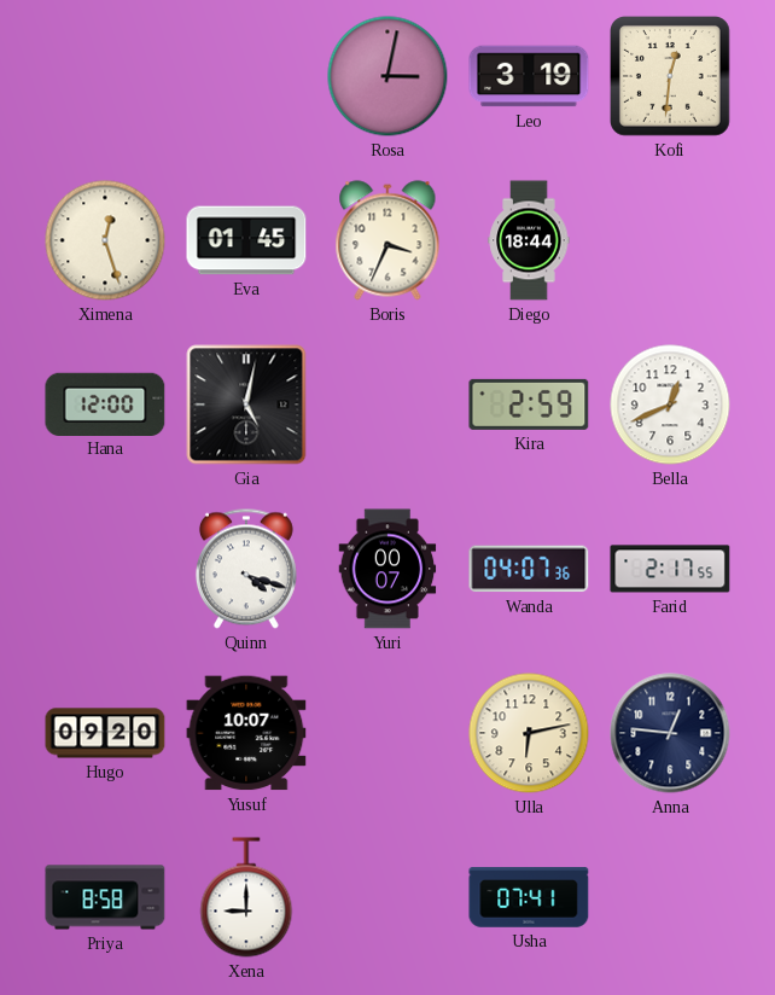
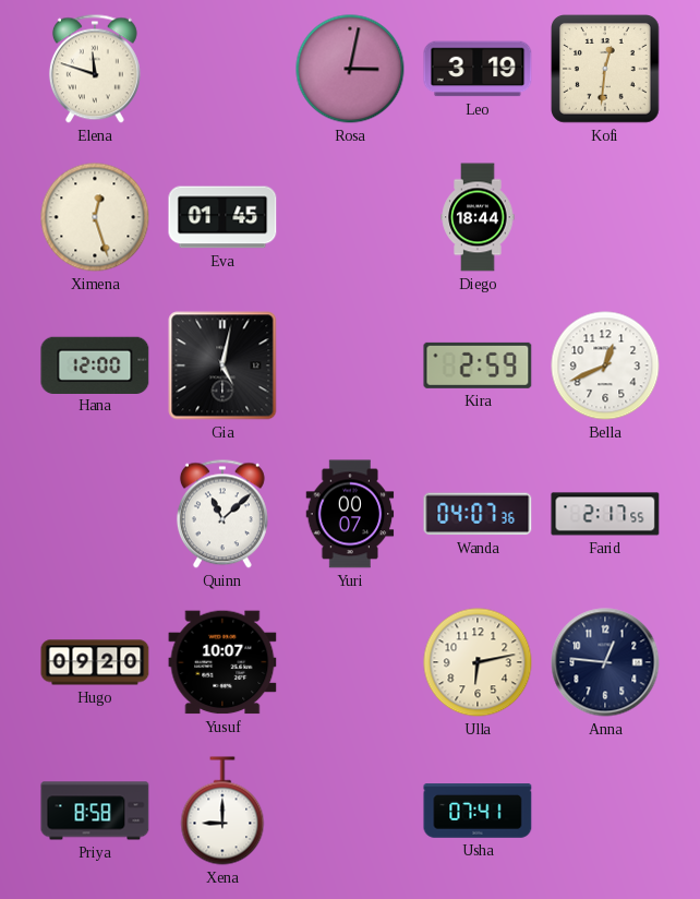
Elena: none -> 11:48
Boris: 3:34 -> none
Quinn: 4:18 -> 11:08
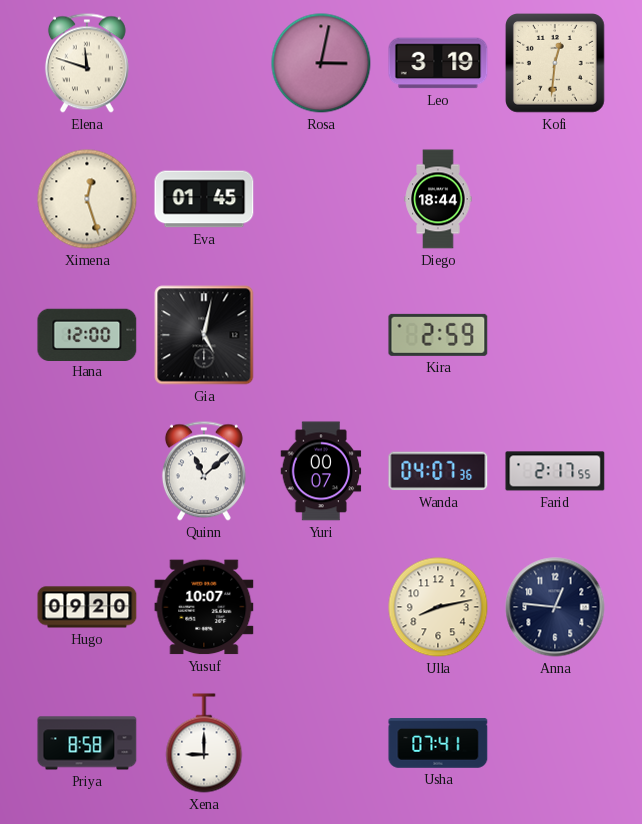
Bella: 12:41 -> none
Ulla: 6:13 -> 8:13
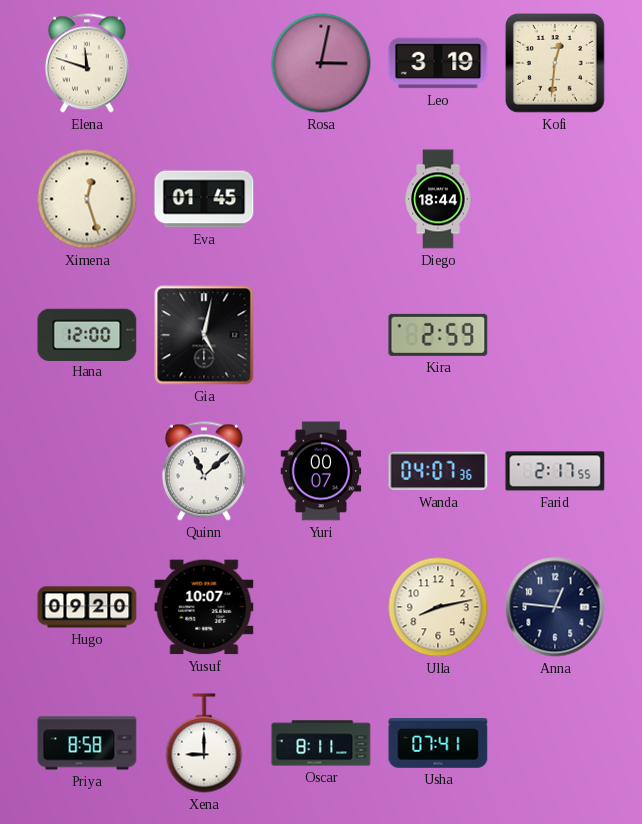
Oscar: none -> 8:11
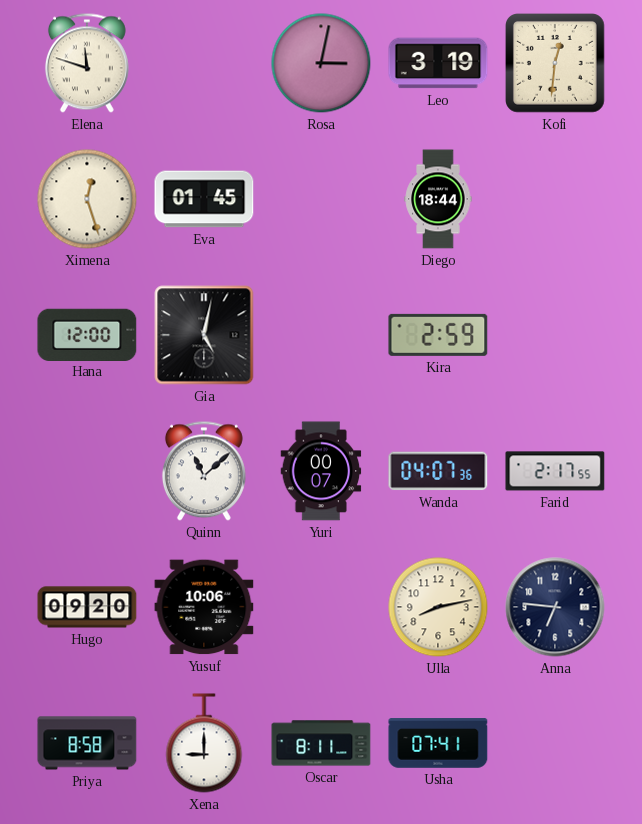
Yusuf: 10:07 -> 10:06
Anna: 12:46 -> 6:46
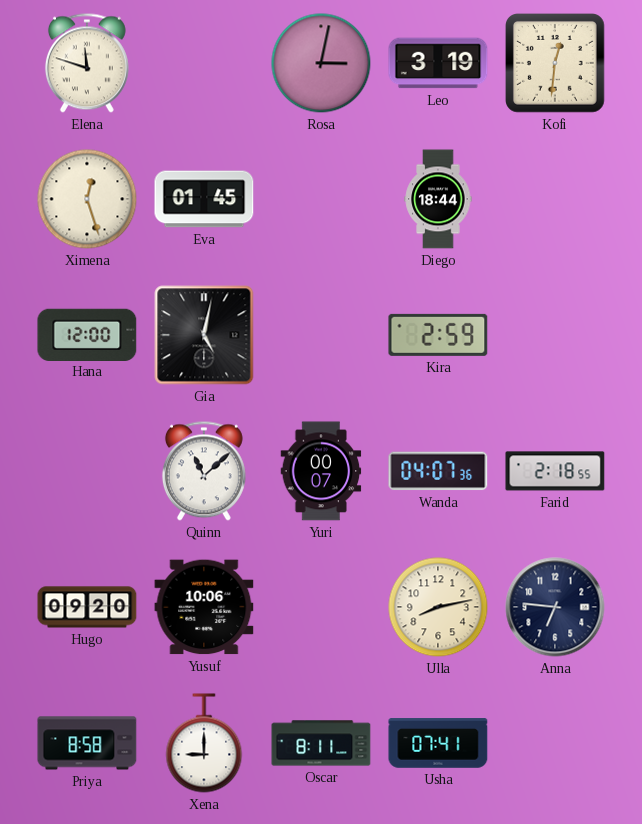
Farid: 2:17 -> 2:18
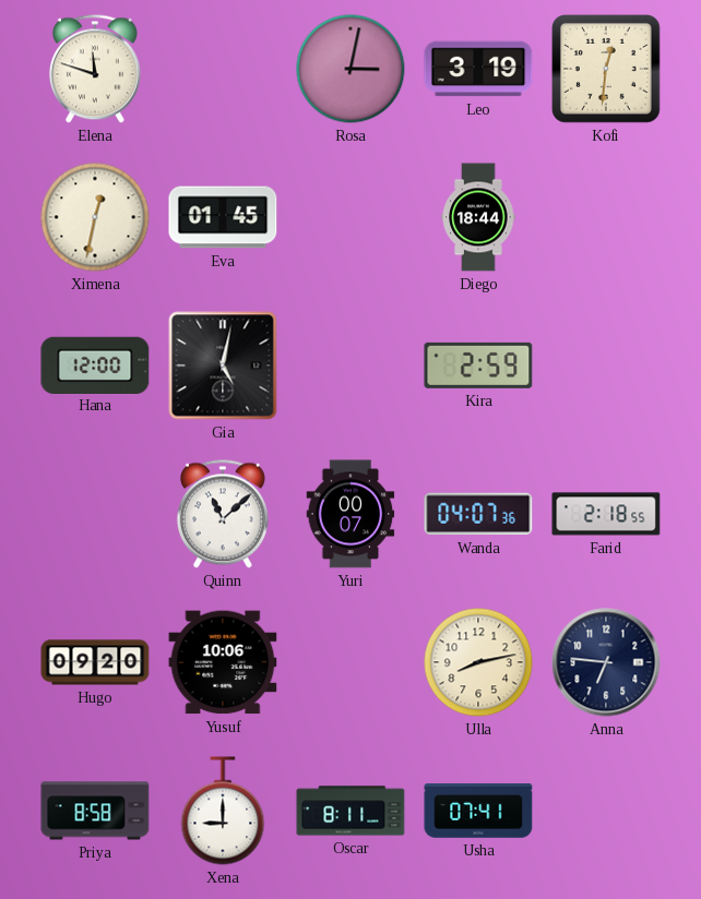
Ximena: 12:27 -> 12:32
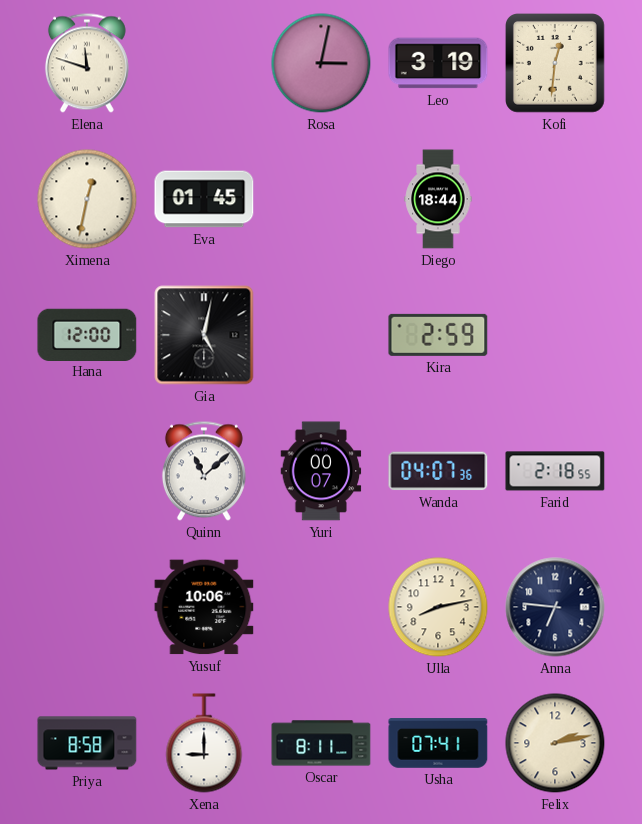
Hugo: 09:20 -> none
Felix: none -> 2:13
